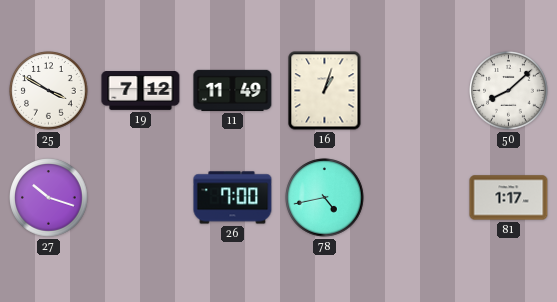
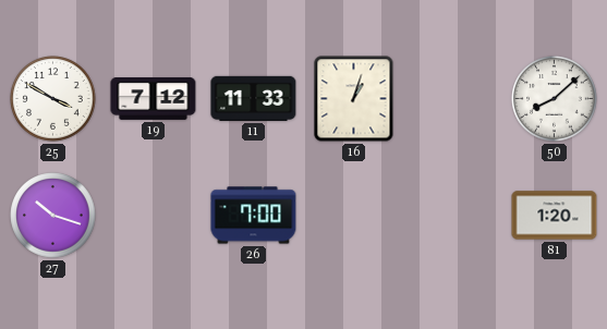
11: 11:49 -> 11:33
78: 4:43 -> none
81: 1:17 -> 1:20
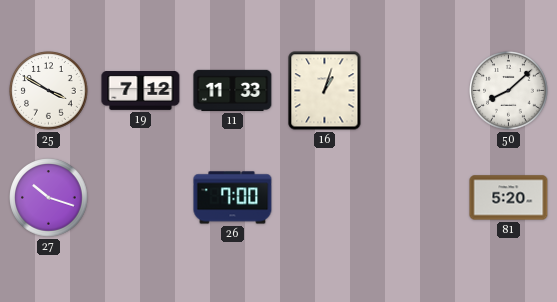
81: 1:20 -> 5:20
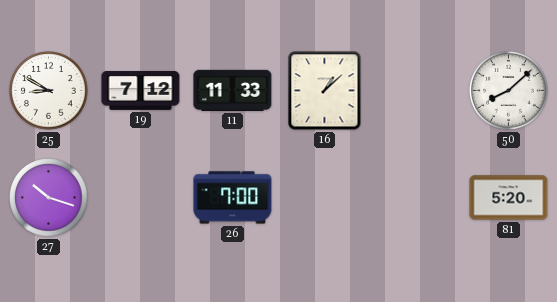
25: 3:50 -> 8:50
16: 1:03 -> 1:08
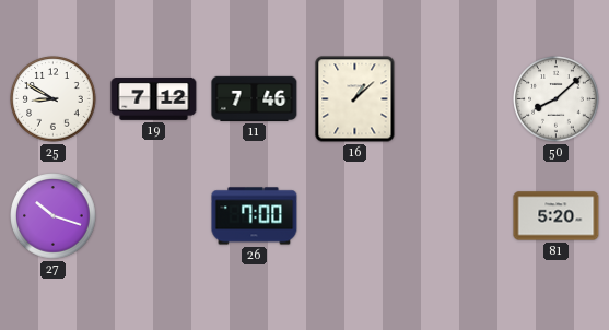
11: 11:33 -> 7:46
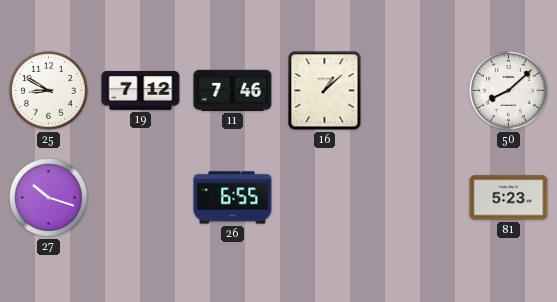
26: 7:00 -> 6:55
81: 5:20 -> 5:23
